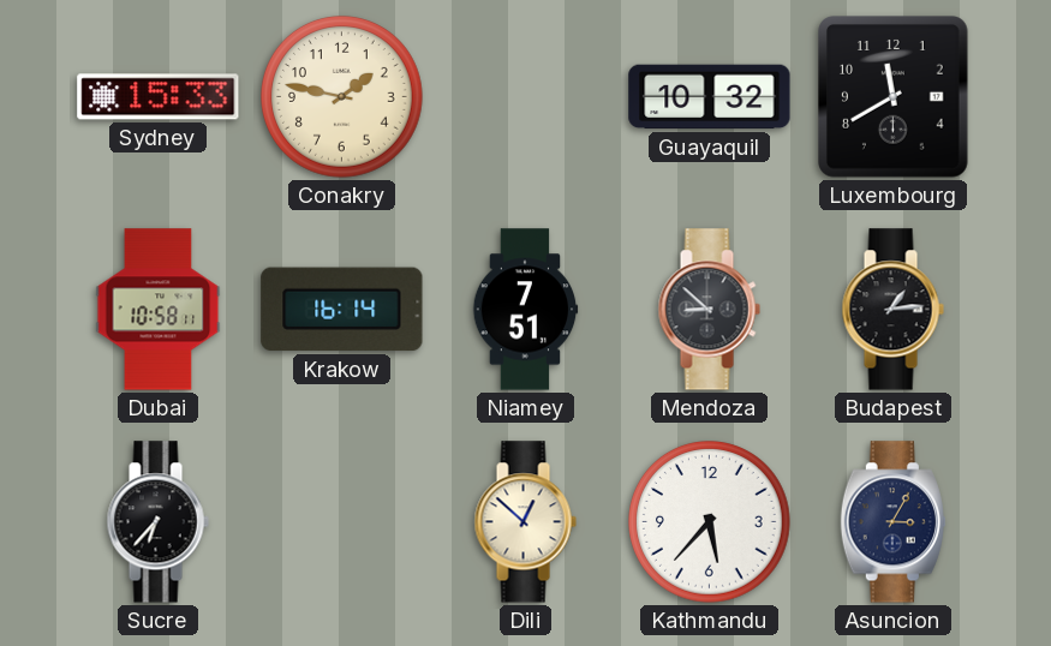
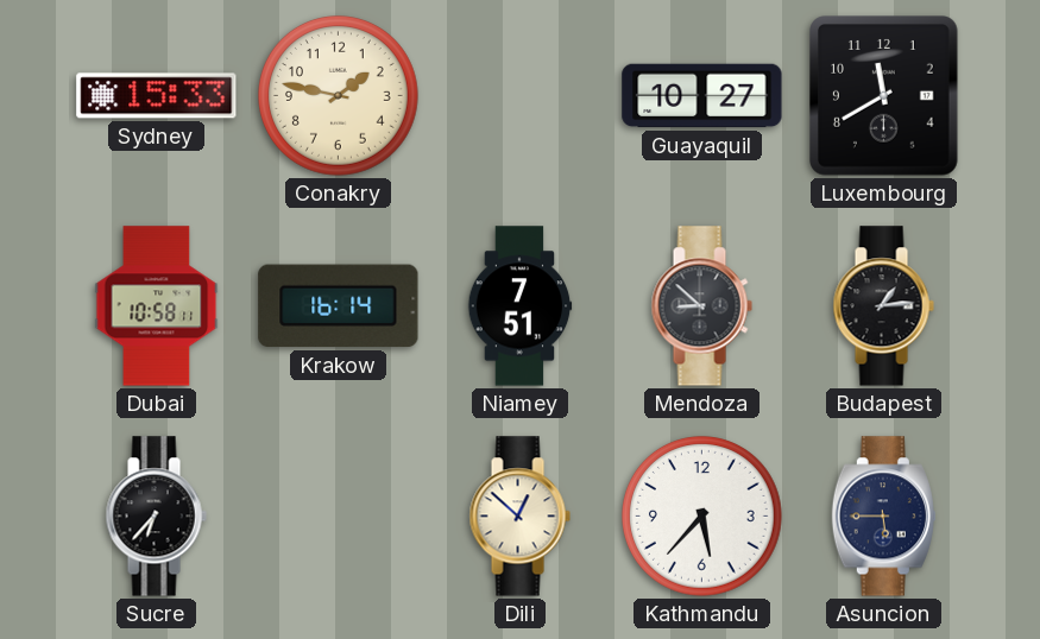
Guayaquil: 10:32 -> 10:27
Asuncion: 3:05 -> 5:45
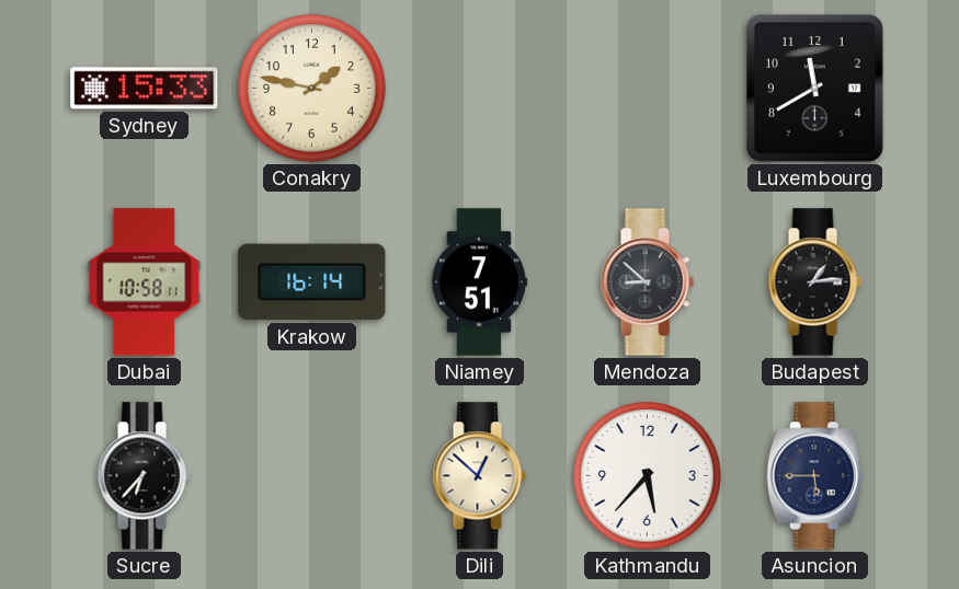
Guayaquil: 10:27 -> none
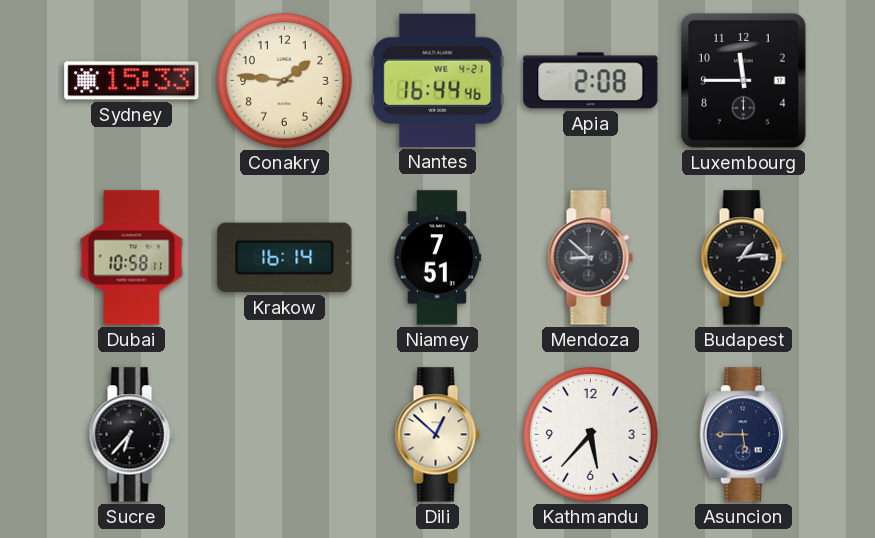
Conakry: 1:47 -> 1:46
Nantes: none -> 16:44
Apia: none -> 2:08
Luxembourg: 11:40 -> 11:45
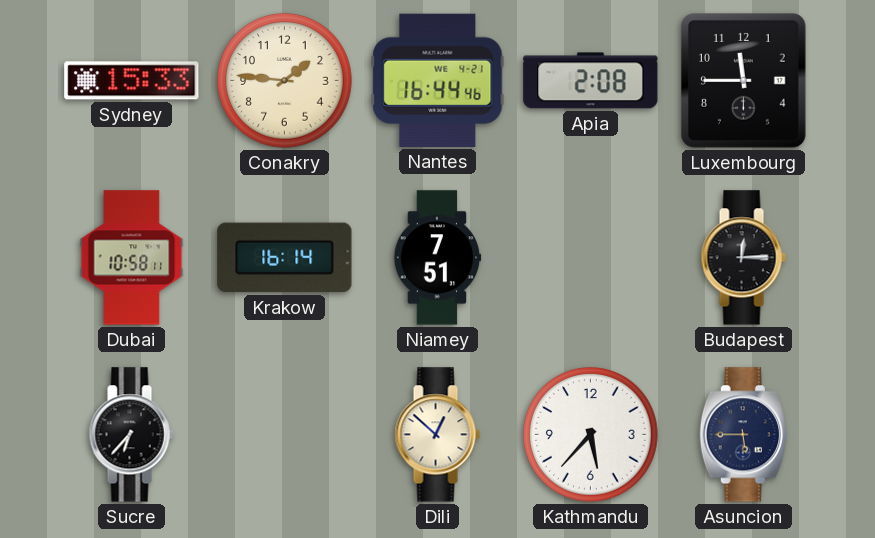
Mendoza: 8:52 -> none
Budapest: 1:14 -> 12:15
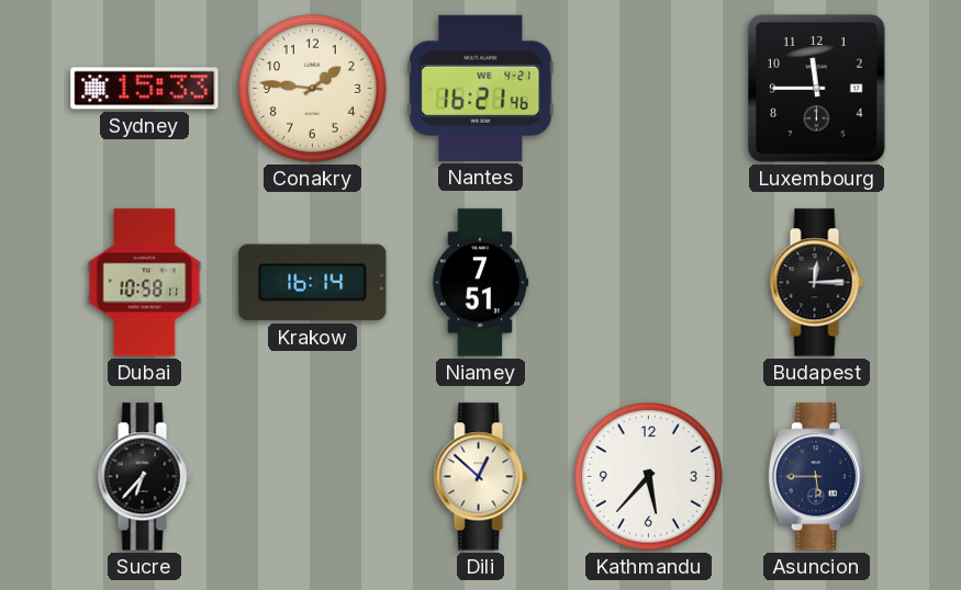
Nantes: 16:44 -> 16:21
Apia: 2:08 -> none
